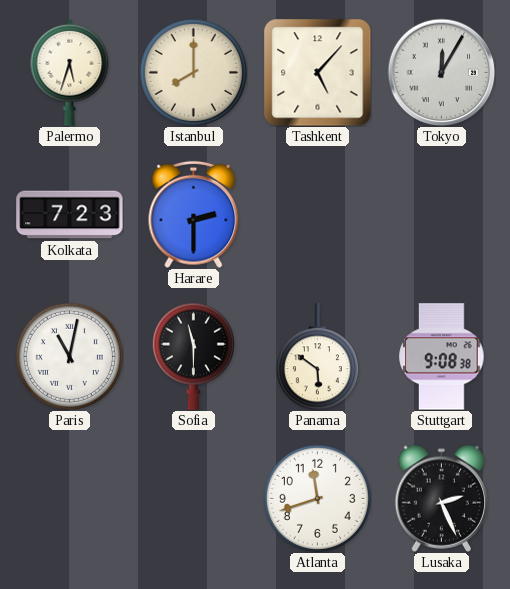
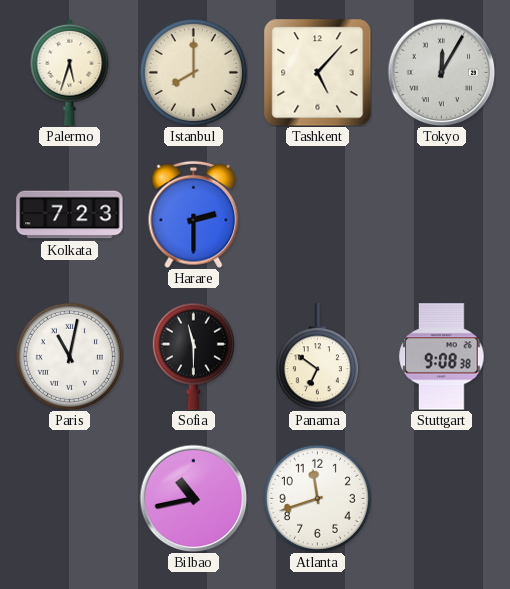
Panama: 5:51 -> 6:51
Bilbao: none -> 10:43
Lusaka: 2:26 -> none
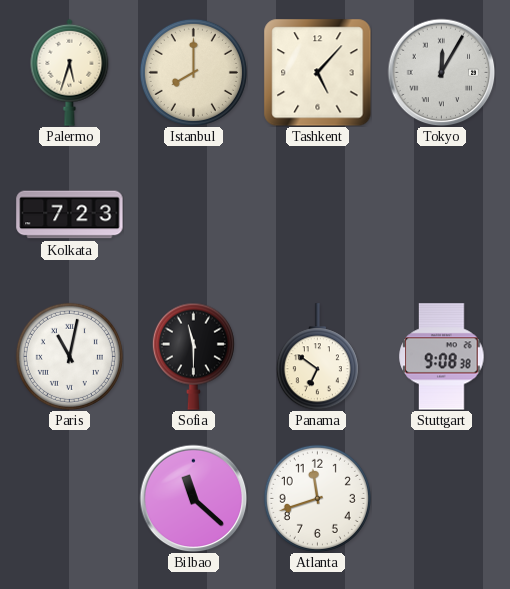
Harare: 2:30 -> none
Bilbao: 10:43 -> 11:22
